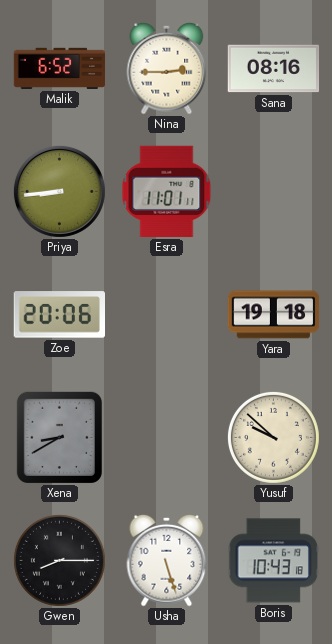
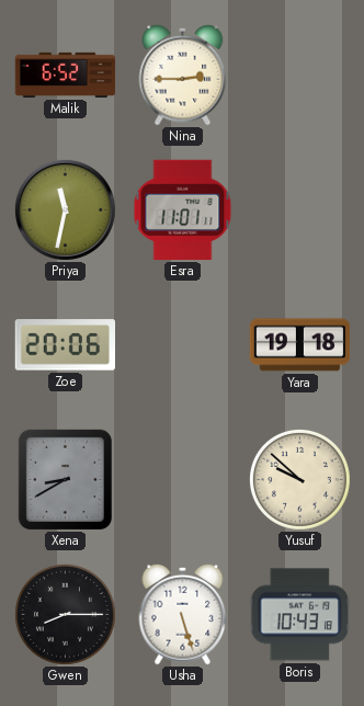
Sana: 08:16 -> none
Priya: 8:44 -> 11:32
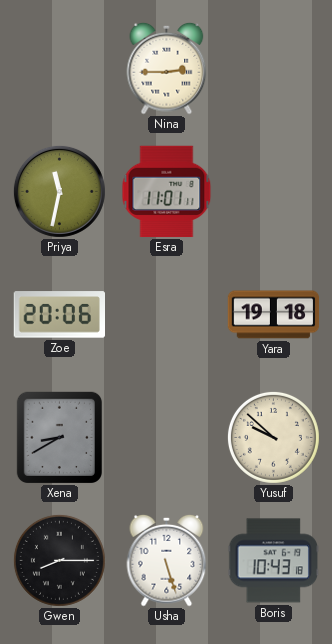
Malik: 6:52 -> none
